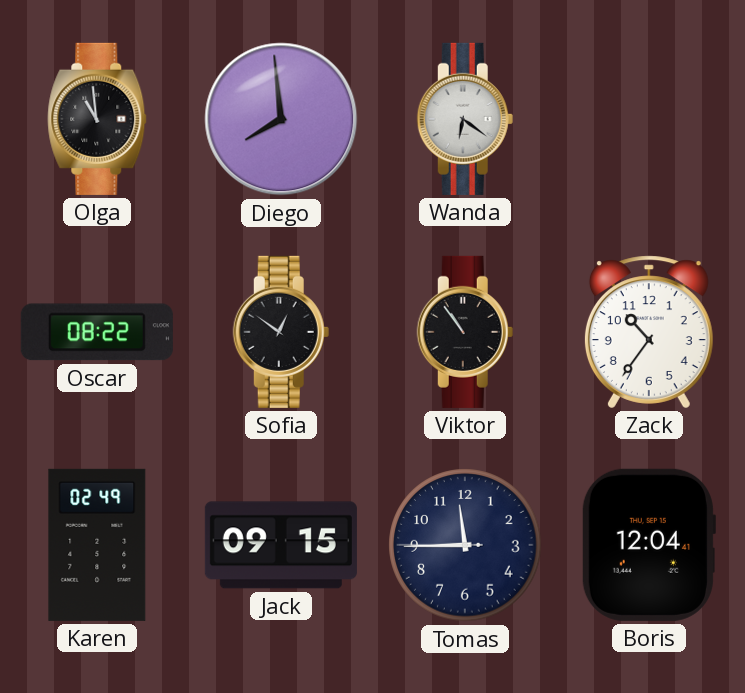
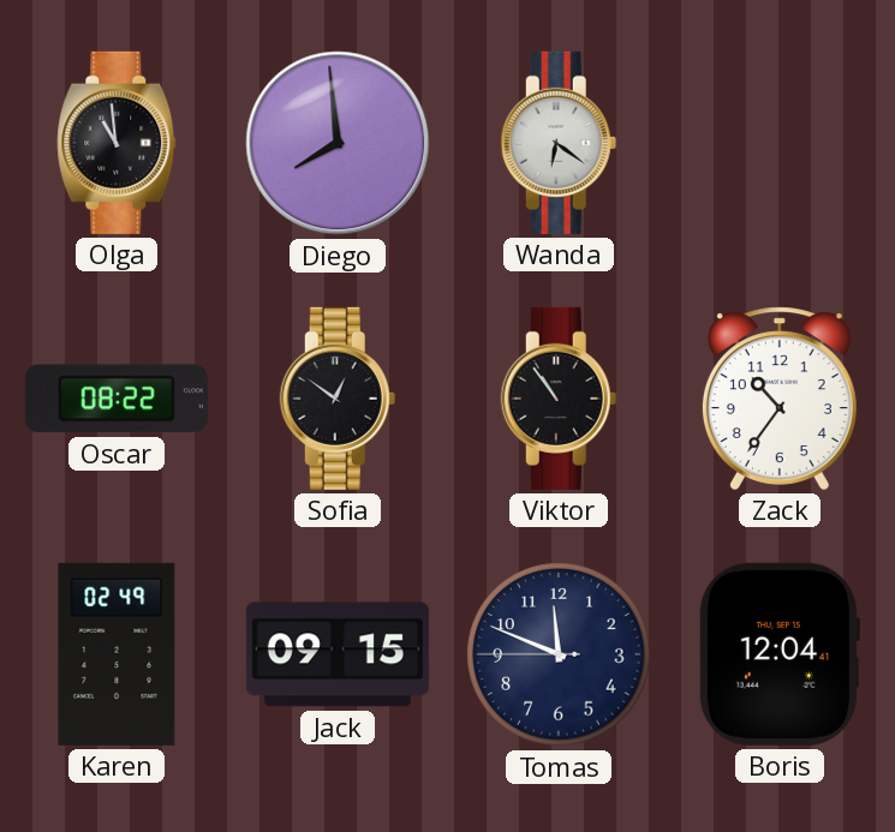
Tomas: 11:44 -> 11:48
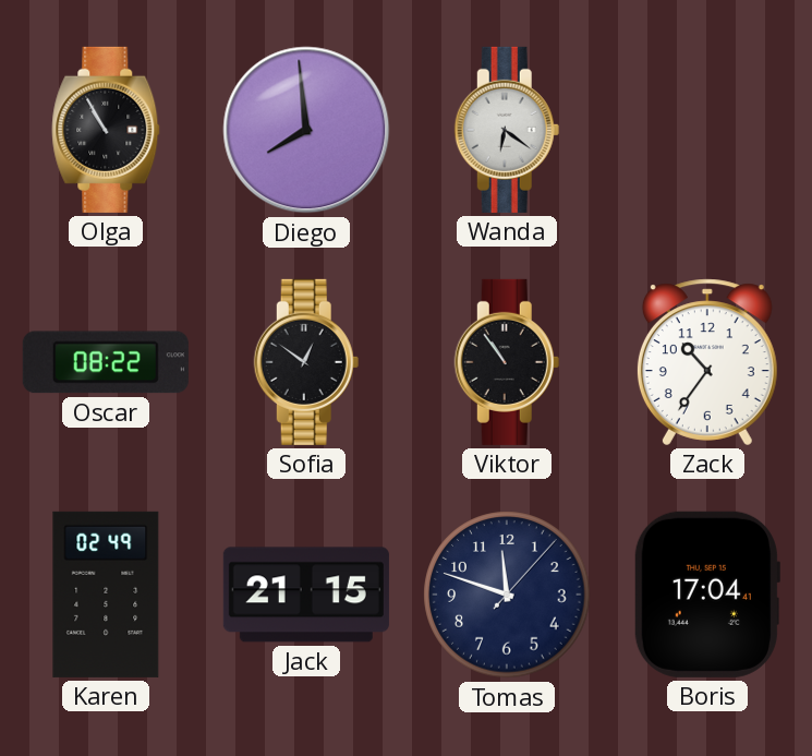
Olga: 10:59 -> 10:55
Jack: 09:15 -> 21:15
Tomas: 11:48:45 -> 11:48:07
Boris: 12:04 -> 17:04
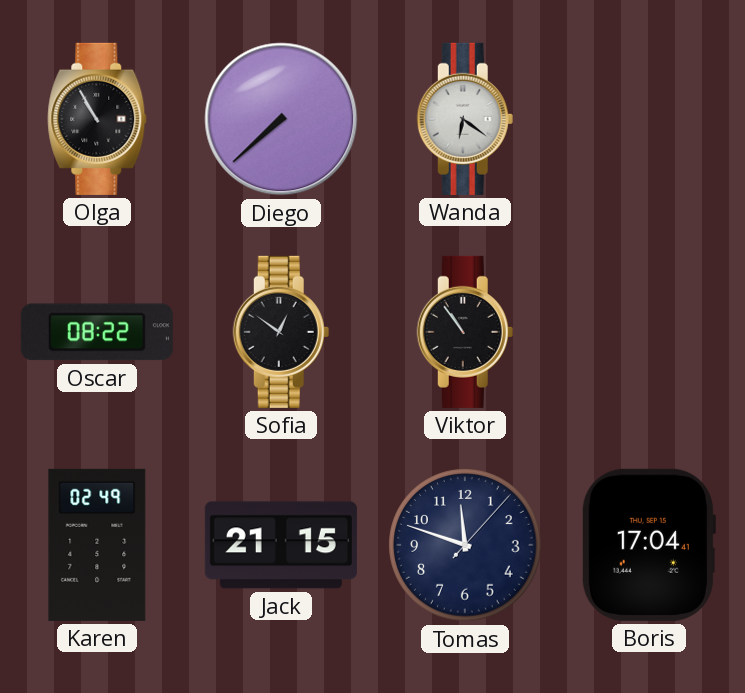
Diego: 7:59 -> 7:38
Zack: 10:36 -> none
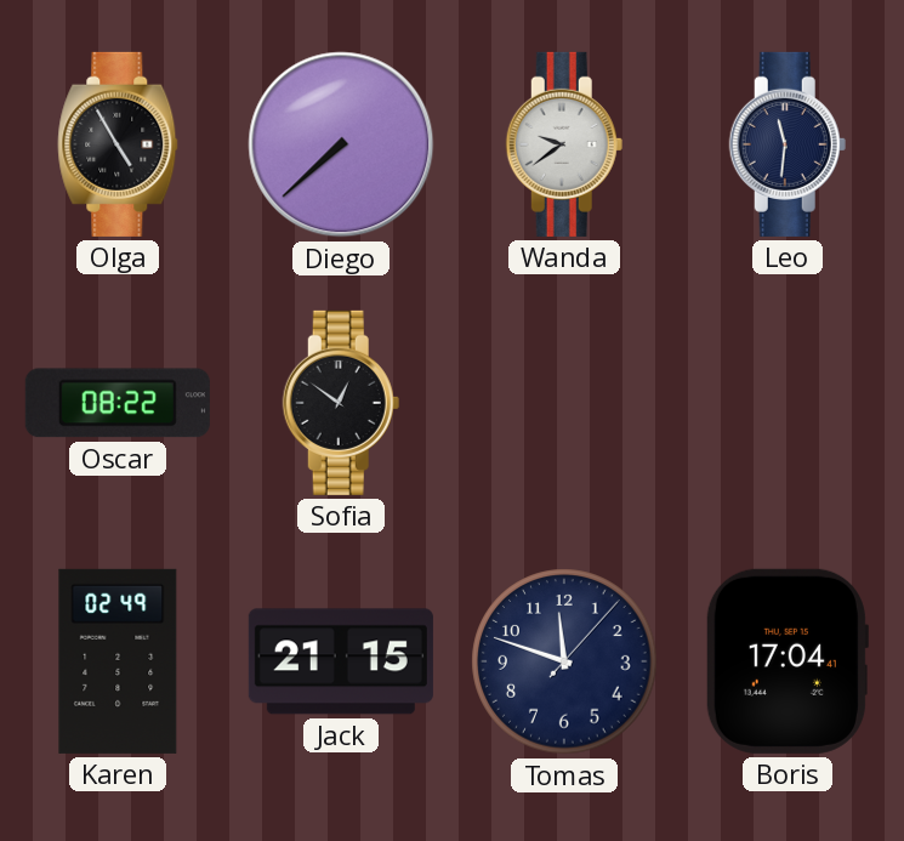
Olga: 10:55 -> 4:55
Wanda: 6:21 -> 9:39
Leo: none -> 11:31
Viktor: 10:54 -> none
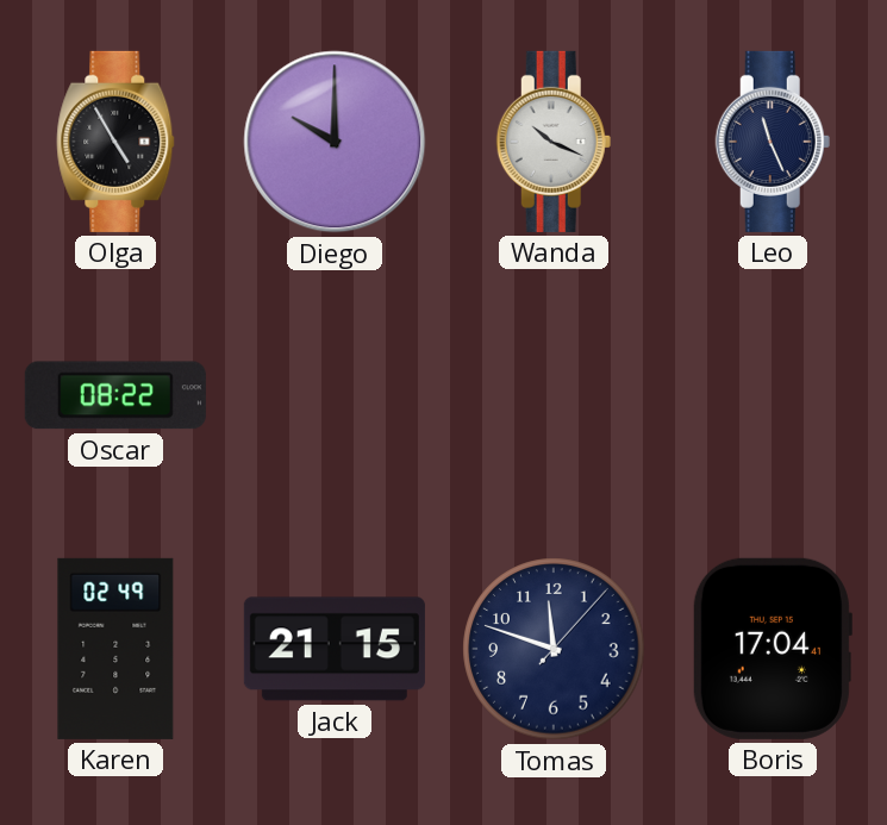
Diego: 7:38 -> 10:00
Wanda: 9:39 -> 10:19
Leo: 11:31 -> 11:26
Sofia: 12:51 -> none
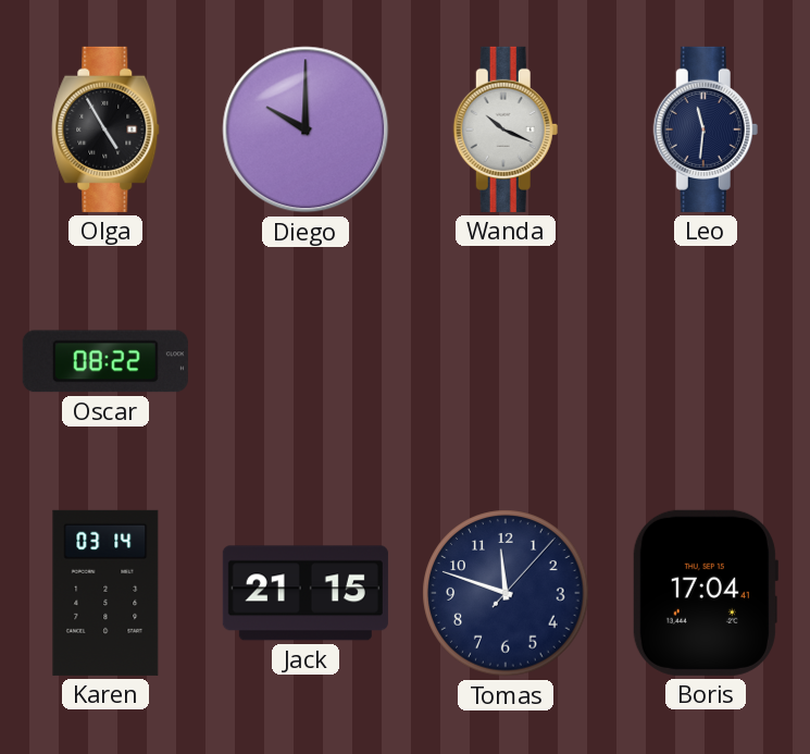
Leo: 11:26 -> 11:31
Karen: 02:49 -> 03:14
